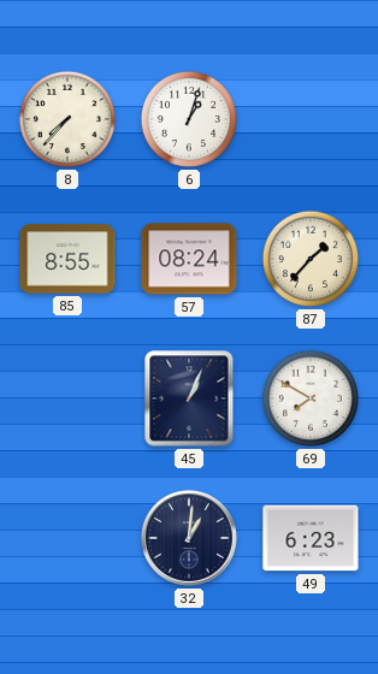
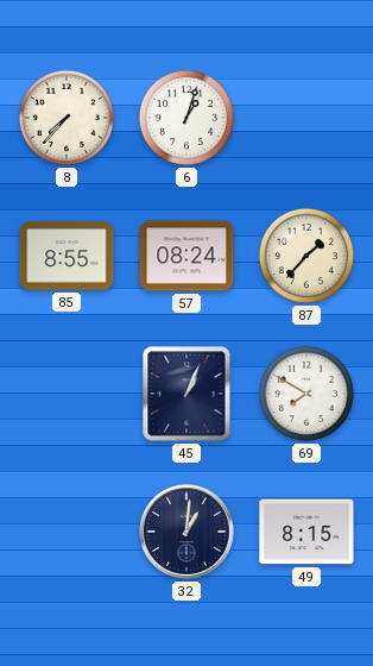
49: 6:23 -> 8:15
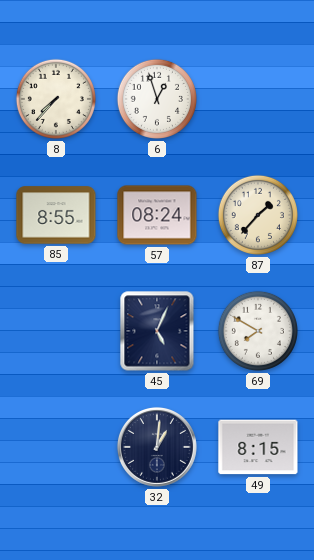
6: 1:03 -> 12:57
45: 1:04 -> 5:04
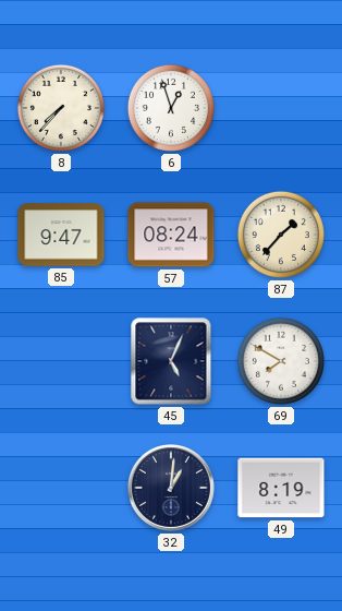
85: 8:55 -> 9:47
49: 8:15 -> 8:19
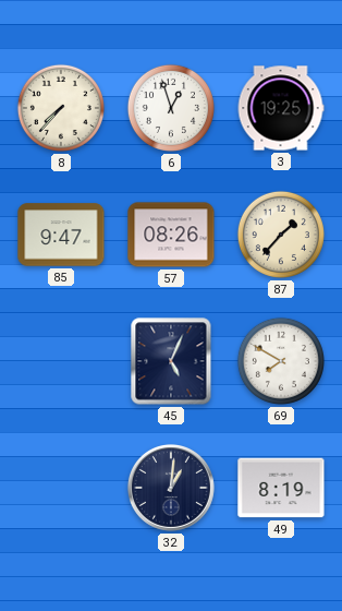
3: none -> 19:25
57: 08:24 -> 08:26
